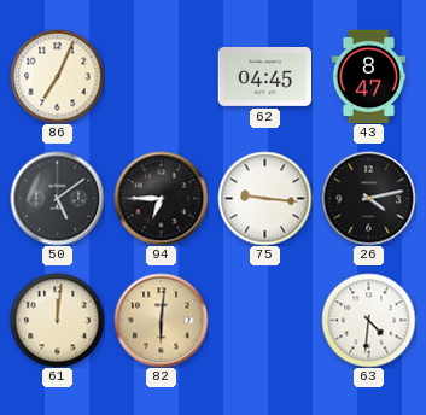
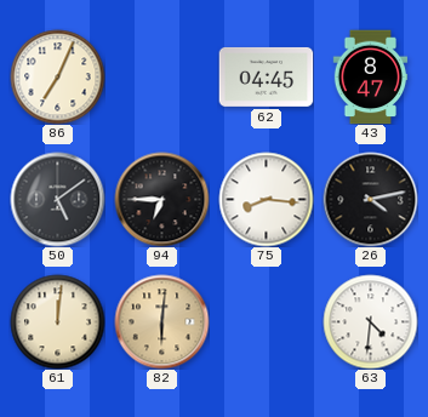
75: 9:16 -> 8:16
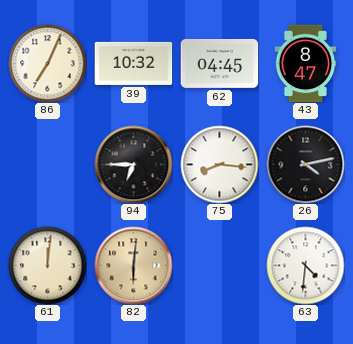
39: none -> 10:32
50: 5:09 -> none
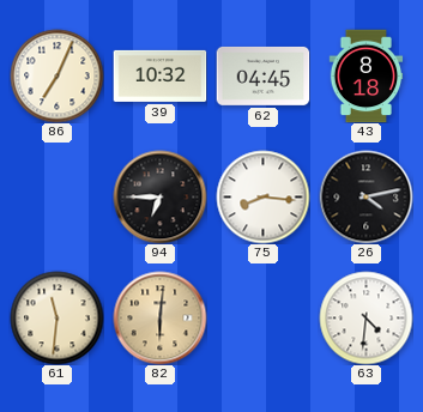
43: 8:47 -> 8:18
61: 12:01 -> 11:31
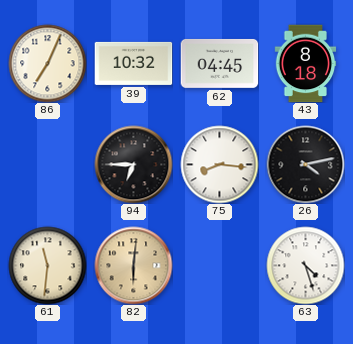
63: 4:31 -> 4:27
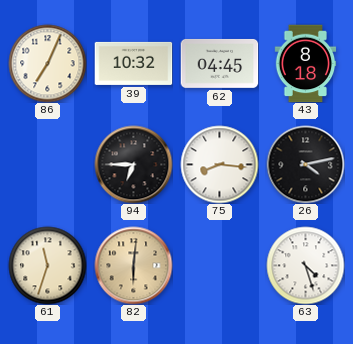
61: 11:31 -> 11:33
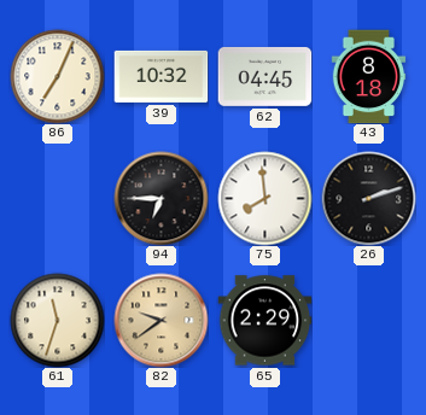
75: 8:16 -> 7:59
26: 4:13 -> 2:12
82: 6:01 -> 9:39
65: none -> 2:29
63: 4:27 -> none
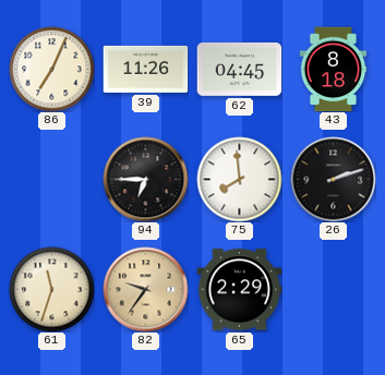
39: 10:32 -> 11:26
82: 9:39 -> 9:36
